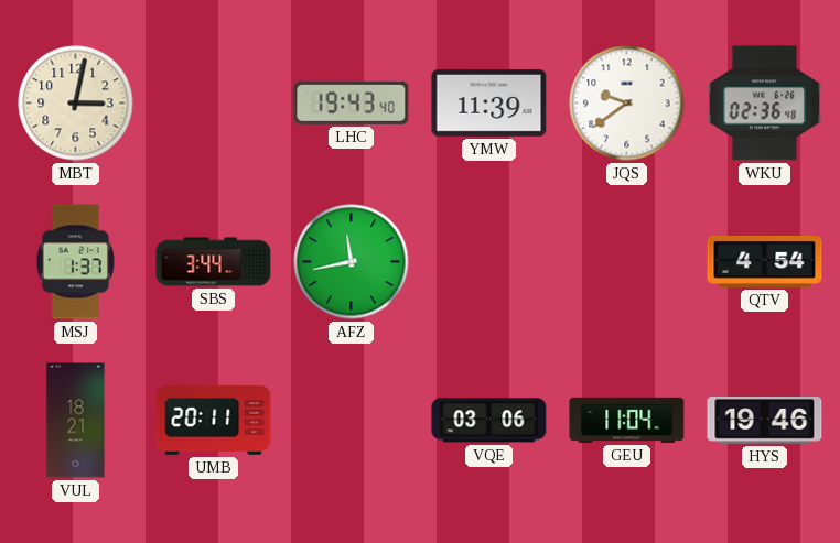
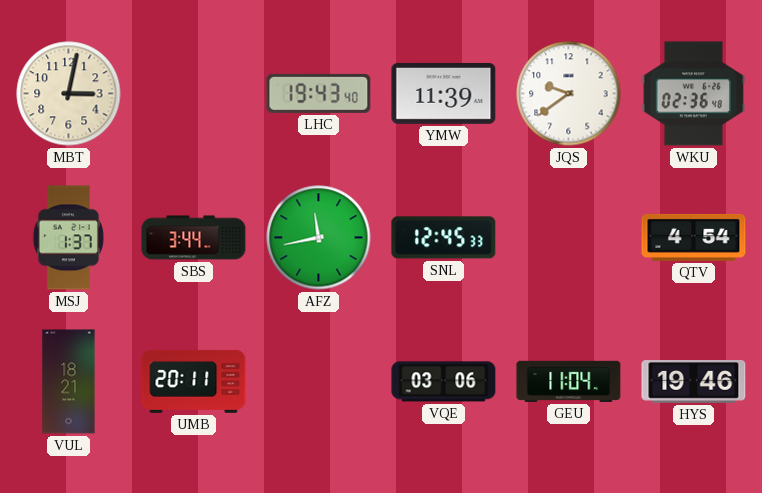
SNL: none -> 12:45
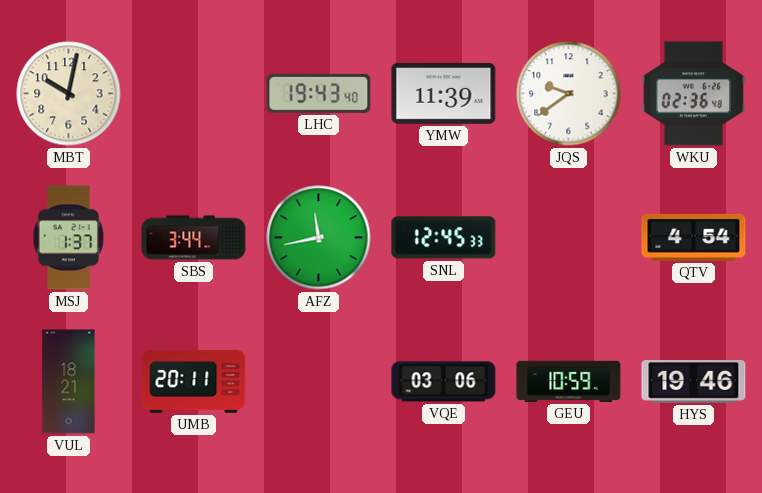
MBT: 3:02 -> 10:02
GEU: 11:04 -> 10:59
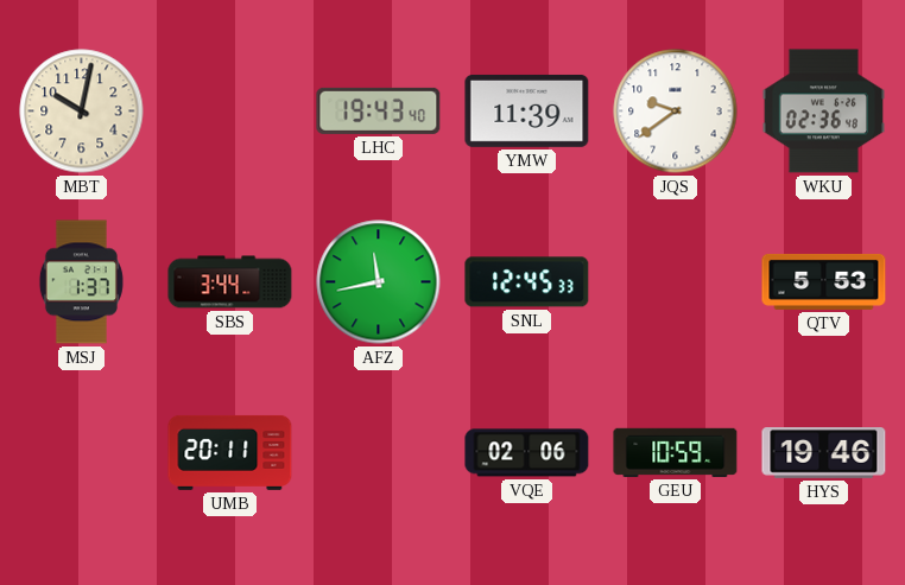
QTV: 4:54 -> 5:53
VUL: 18:21 -> none
VQE: 03:06 -> 02:06
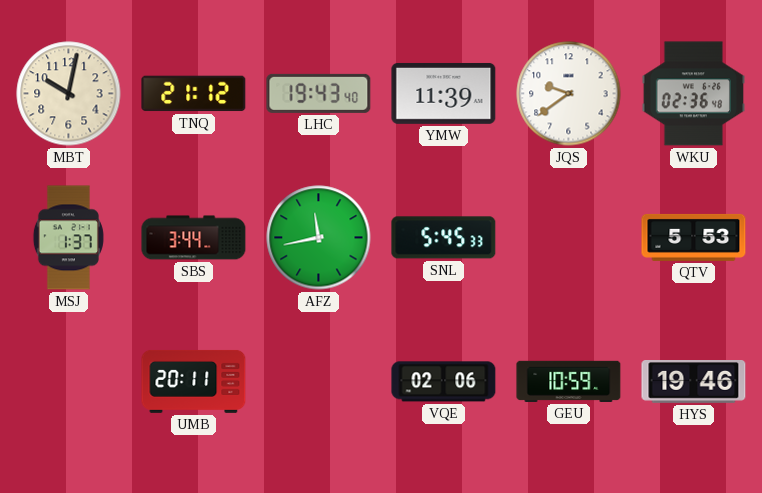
TNQ: none -> 21:12
SNL: 12:45 -> 5:45
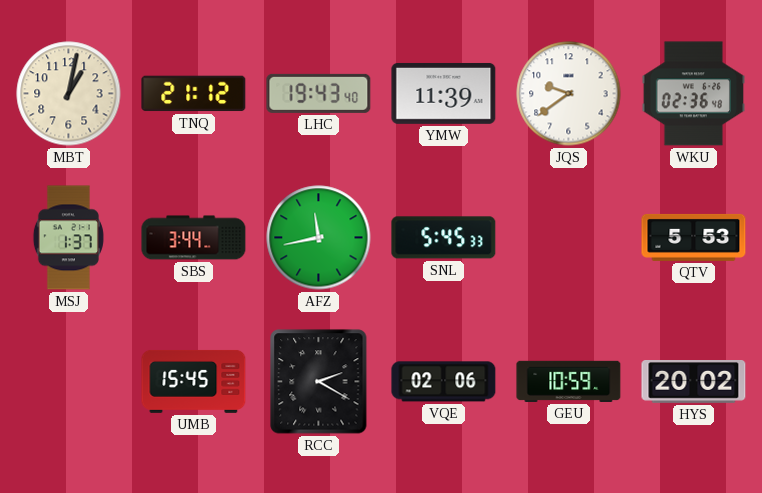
MBT: 10:02 -> 1:02
UMB: 20:11 -> 15:45
RCC: none -> 2:20
HYS: 19:46 -> 20:02
